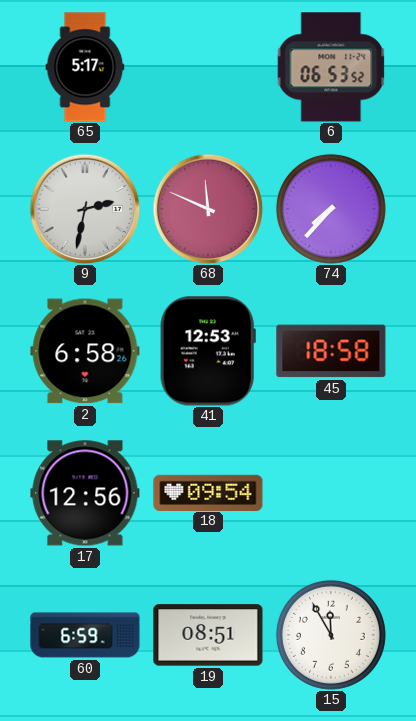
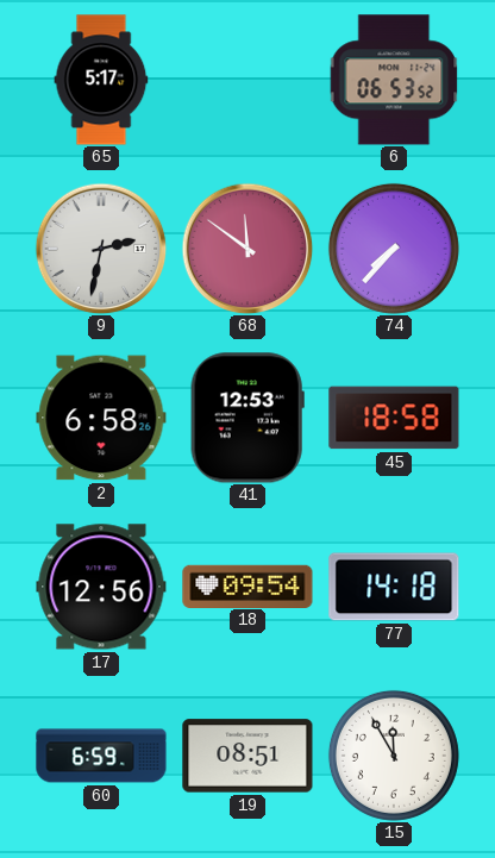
68: 11:49 -> 11:51
77: none -> 14:18
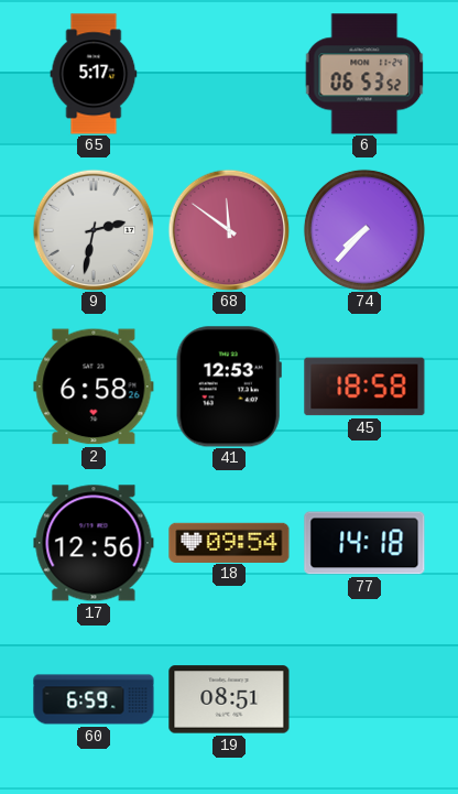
15: 11:55 -> none
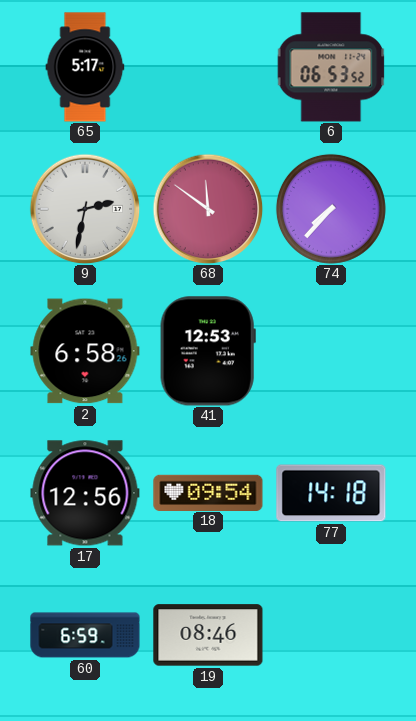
45: 18:58 -> none
19: 08:51 -> 08:46
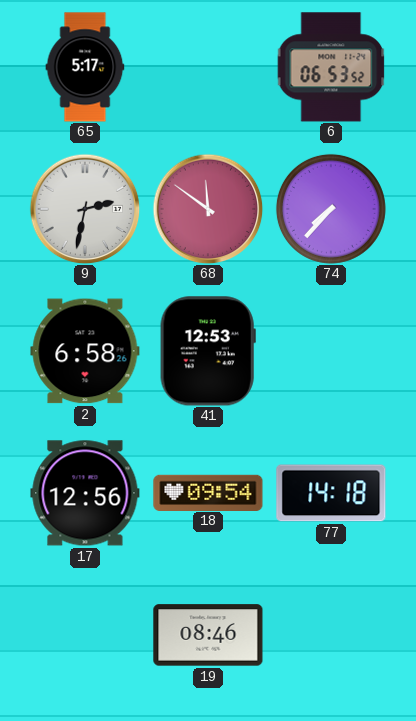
60: 6:59 -> none
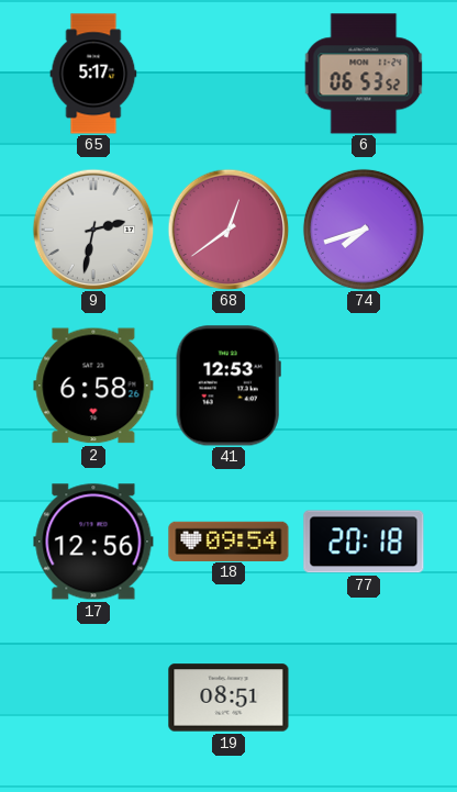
68: 11:51 -> 12:39
74: 7:37 -> 7:42
77: 14:18 -> 20:18
19: 08:46 -> 08:51
